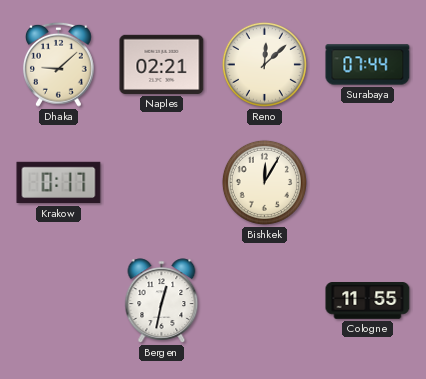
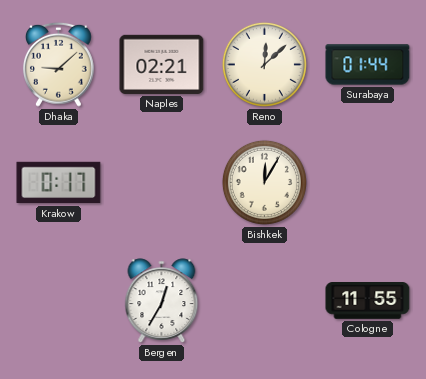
Surabaya: 07:44 -> 01:44
Bergen: 12:32 -> 12:35
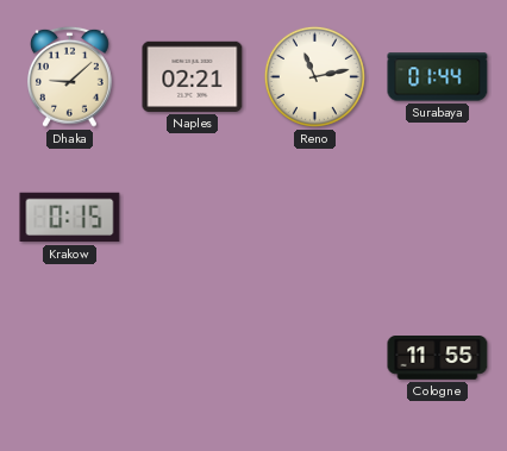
Reno: 12:08 -> 11:13
Krakow: 0:17 -> 0:15
Bishkek: 12:05 -> none
Bergen: 12:35 -> none
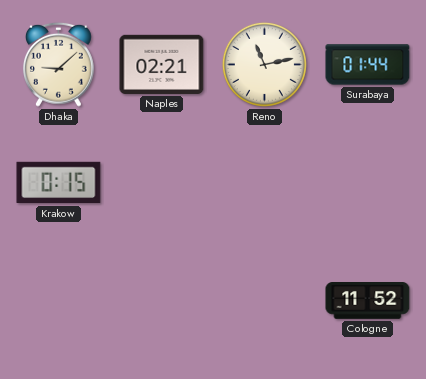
Cologne: 11:55 -> 11:52
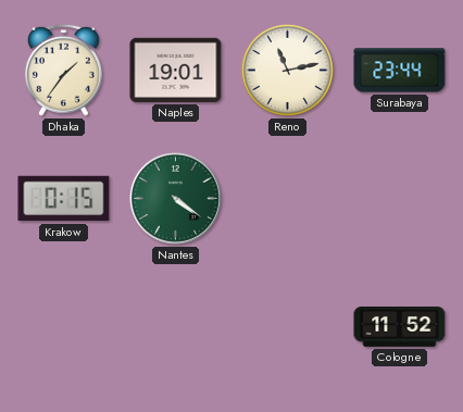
Dhaka: 9:08 -> 1:36
Naples: 02:21 -> 19:01
Surabaya: 01:44 -> 23:44
Nantes: none -> 4:21
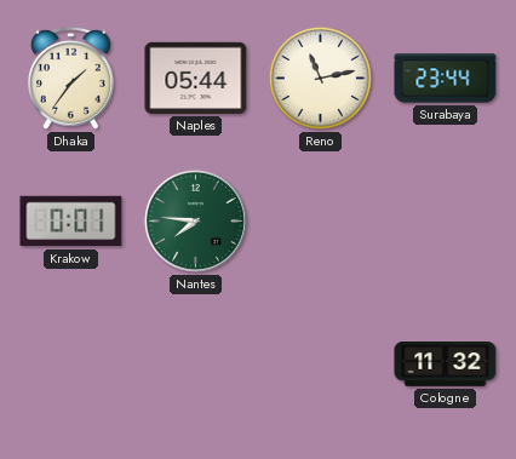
Naples: 19:01 -> 05:44
Krakow: 0:15 -> 0:01
Nantes: 4:21 -> 7:46
Cologne: 11:52 -> 11:32
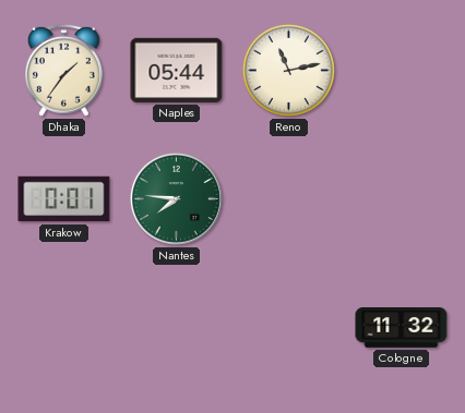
Surabaya: 23:44 -> none
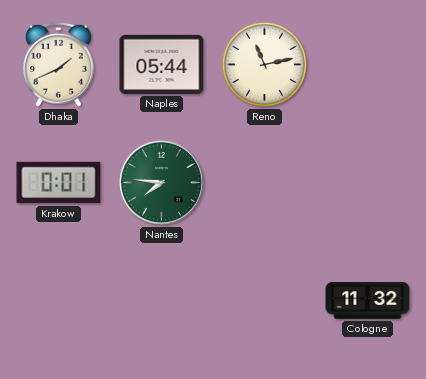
Dhaka: 1:36 -> 1:41
